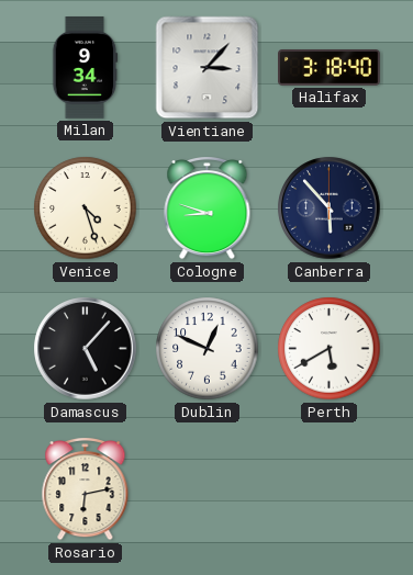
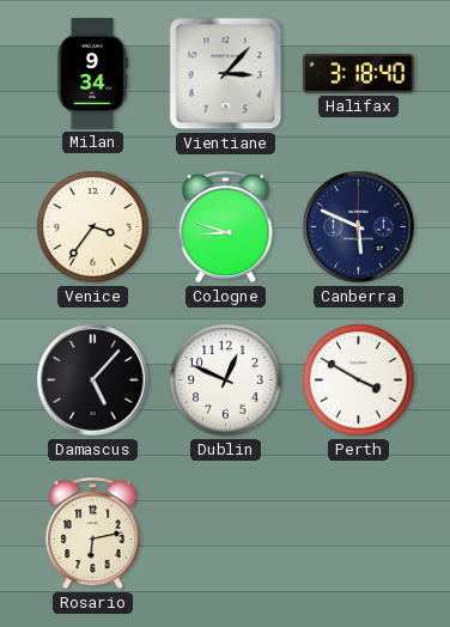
Venice: 4:27 -> 3:36
Canberra: 5:53 -> 5:49
Perth: 5:40 -> 3:50
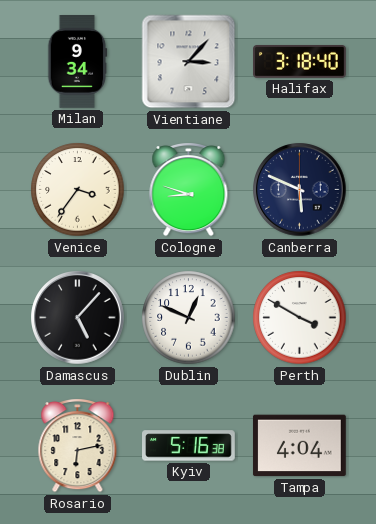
Kyiv: none -> 5:16
Tampa: none -> 4:04
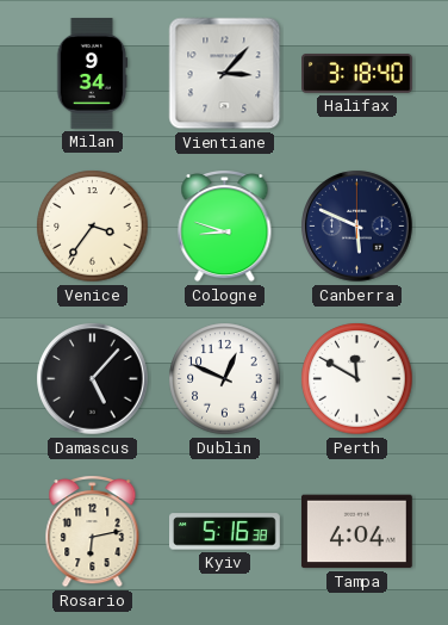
Perth: 3:50 -> 11:50
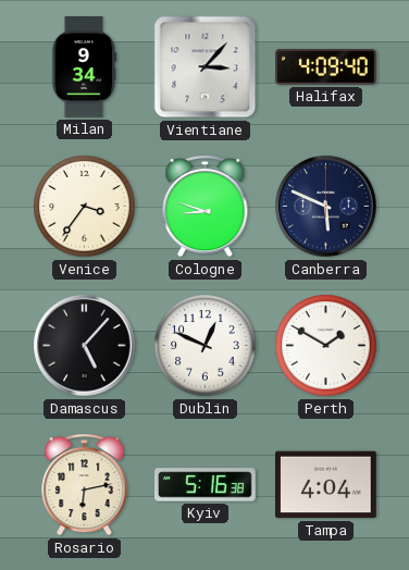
Halifax: 3:18 -> 4:09
Perth: 11:50 -> 1:50
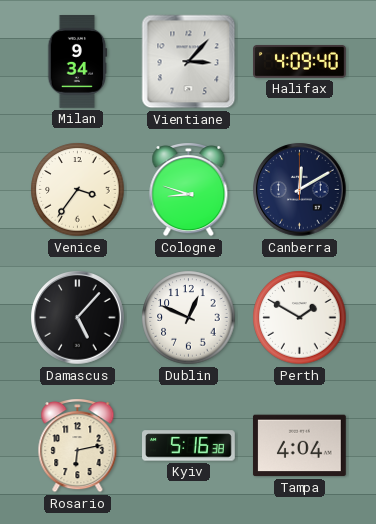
Canberra: 5:49 -> 12:10
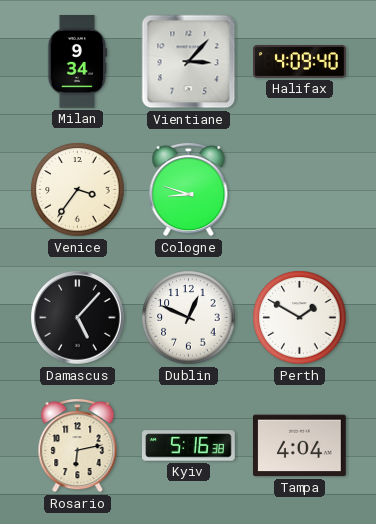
Canberra: 12:10 -> none
